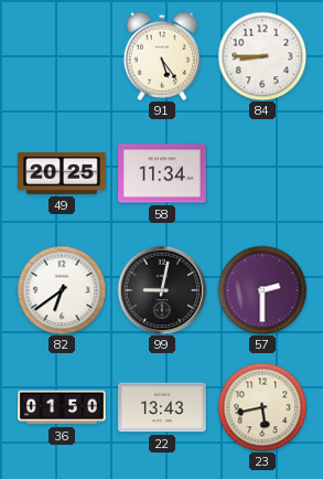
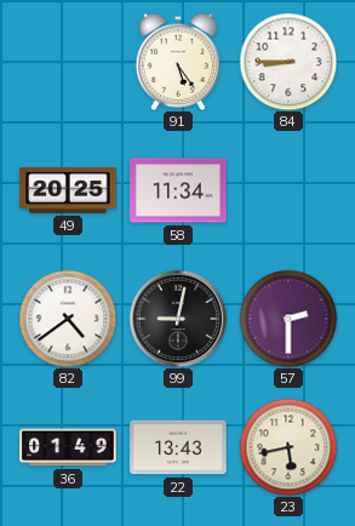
82: 6:39 -> 4:39
36: 01:50 -> 01:49
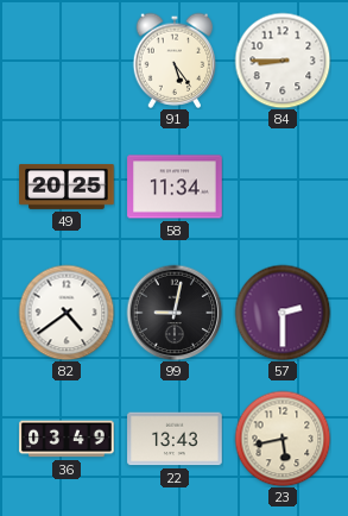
36: 01:49 -> 03:49
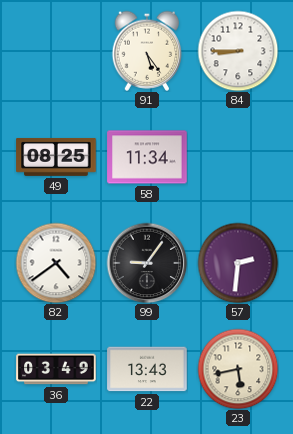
49: 20:25 -> 08:25
99: 9:02 -> 9:06
57: 2:30 -> 2:31
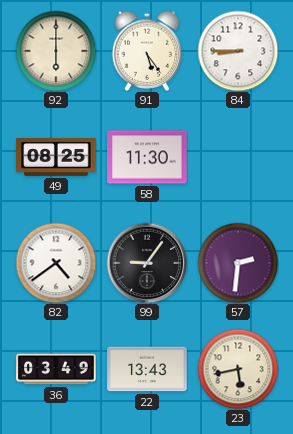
92: none -> 6:00
58: 11:34 -> 11:30
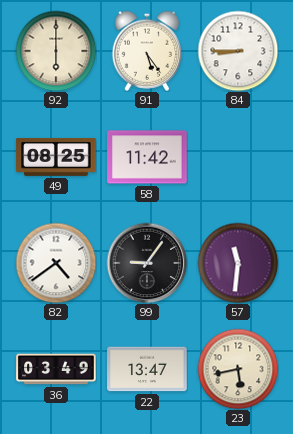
58: 11:30 -> 11:42
57: 2:31 -> 11:31
22: 13:43 -> 13:47
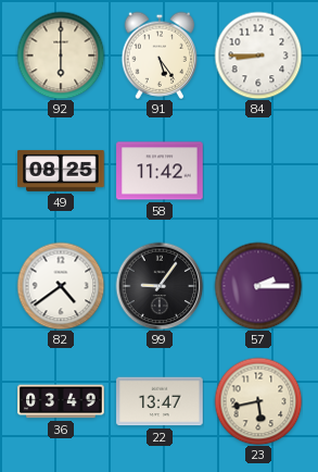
57: 11:31 -> 2:15
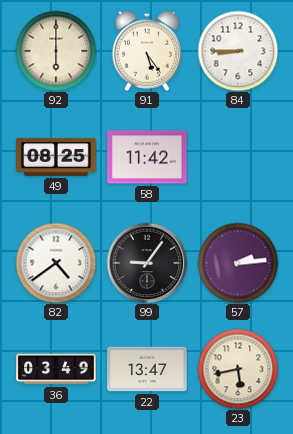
57: 2:15 -> 2:14
